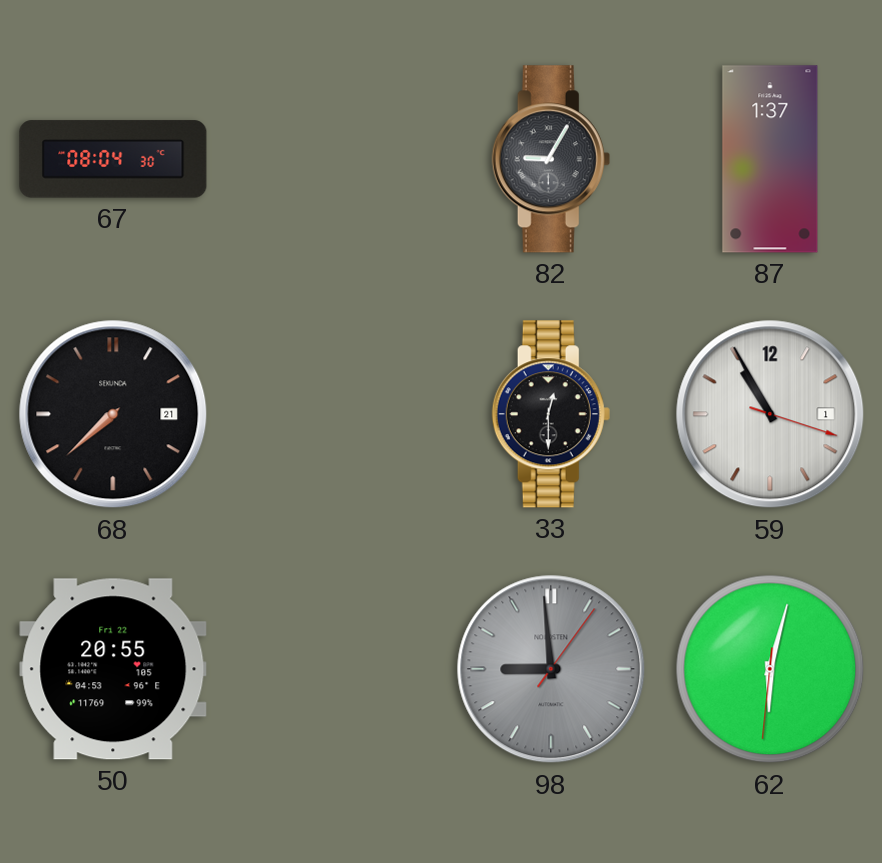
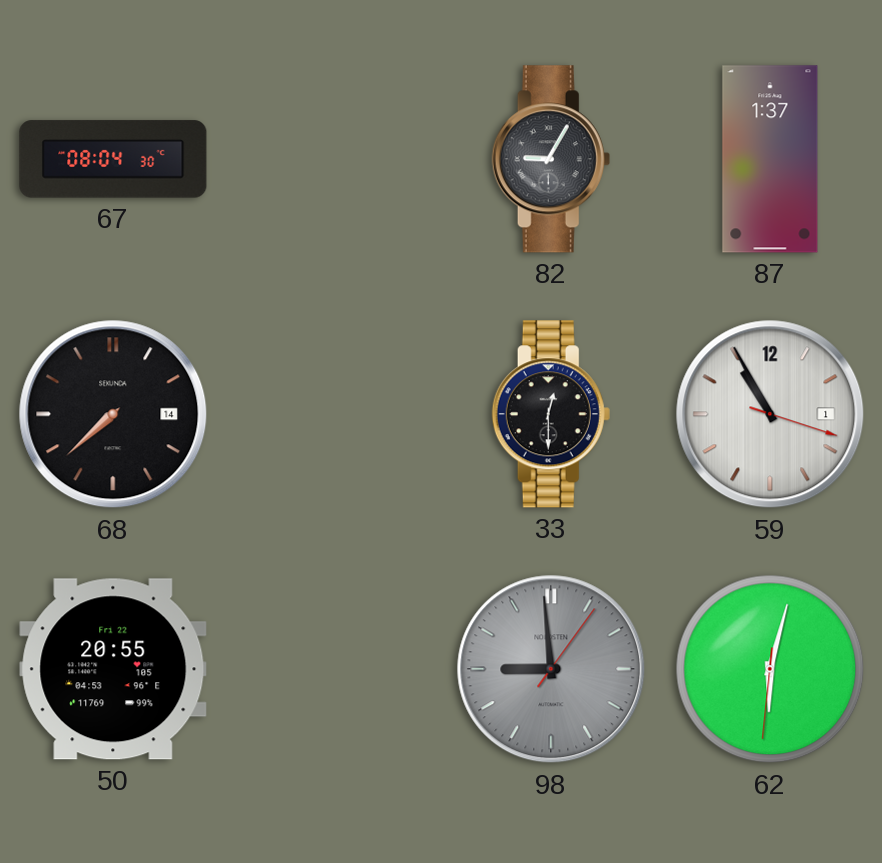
68 date: 21 -> 14
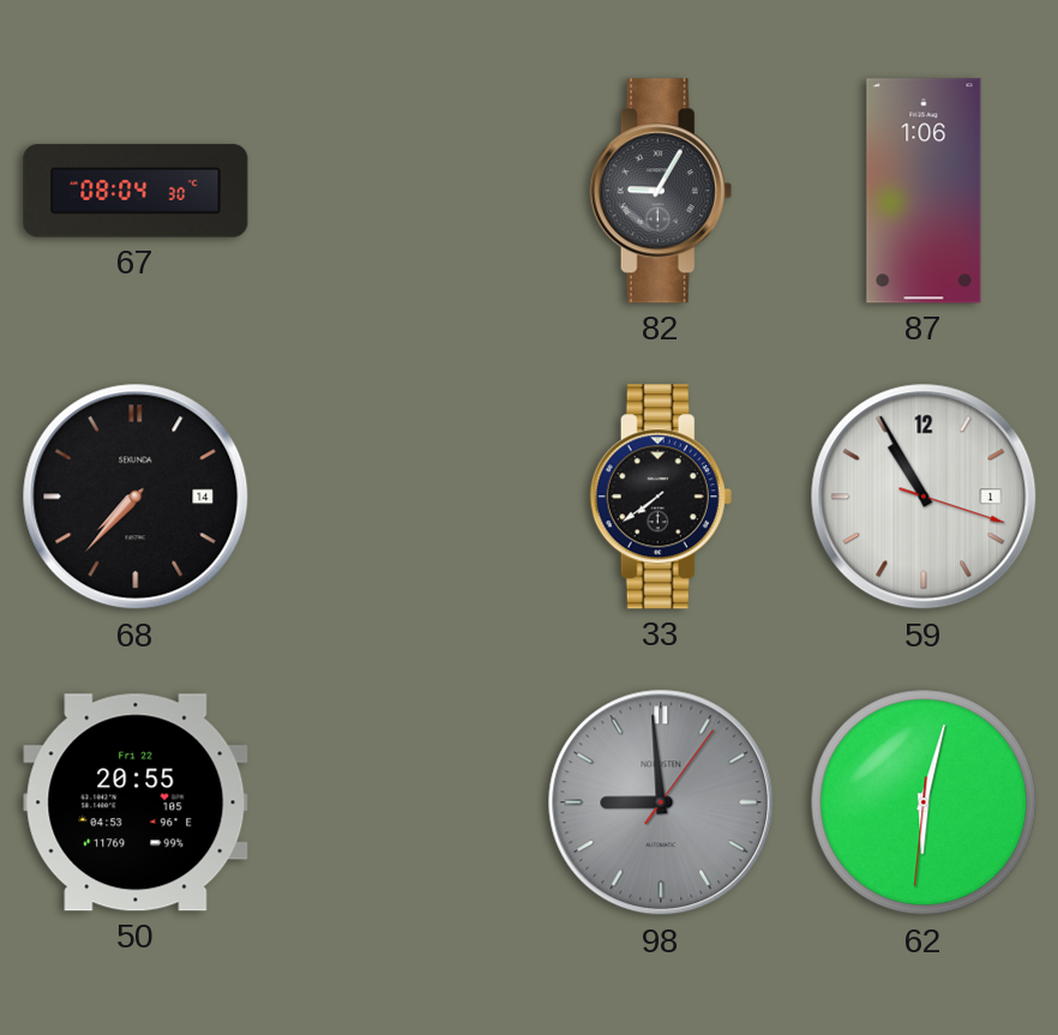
87: 1:37 -> 1:06
68: 7:38 -> 7:37
33: 12:30 -> 7:39
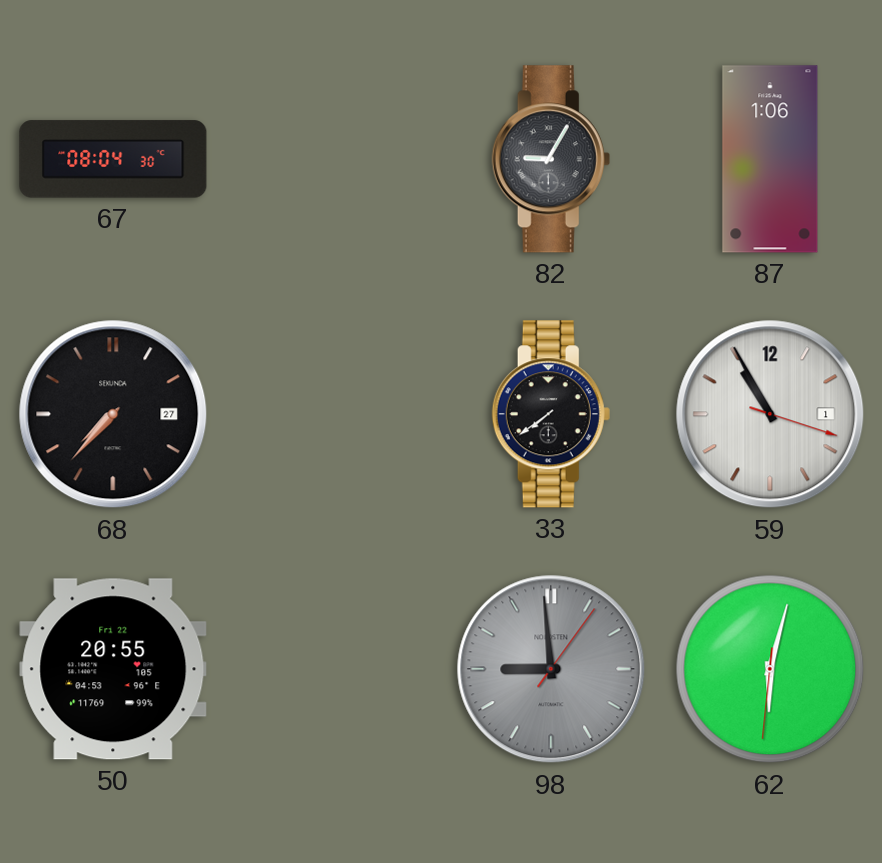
68 date: 14 -> 27
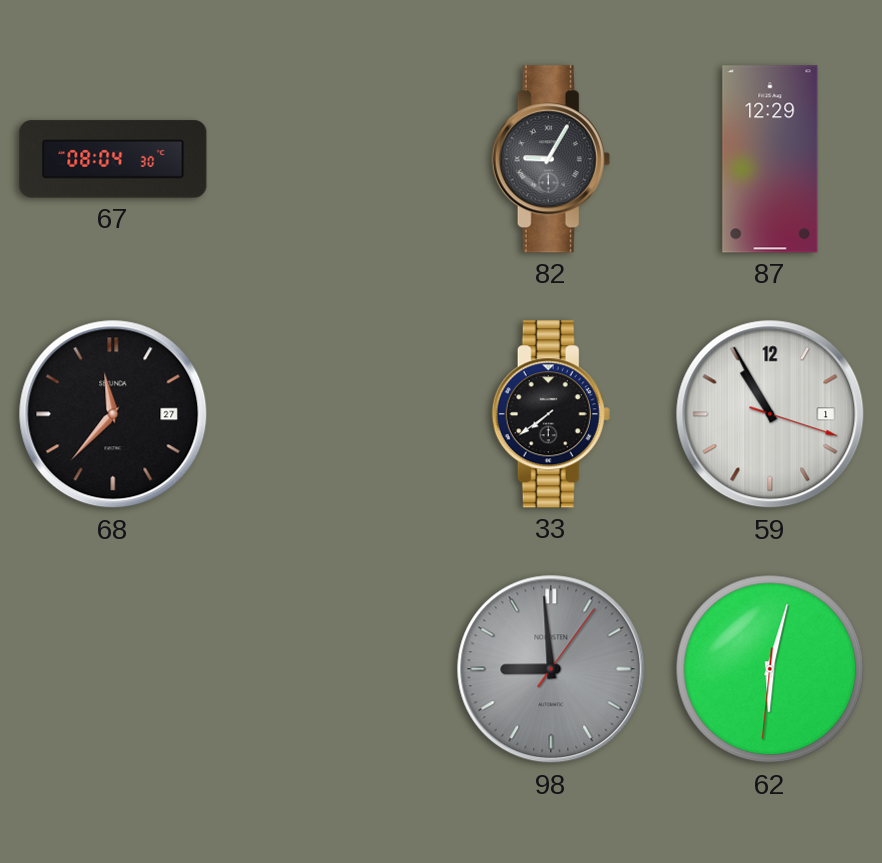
87: 1:06 -> 12:29
68: 7:37 -> 11:37
50: 20:55 -> none
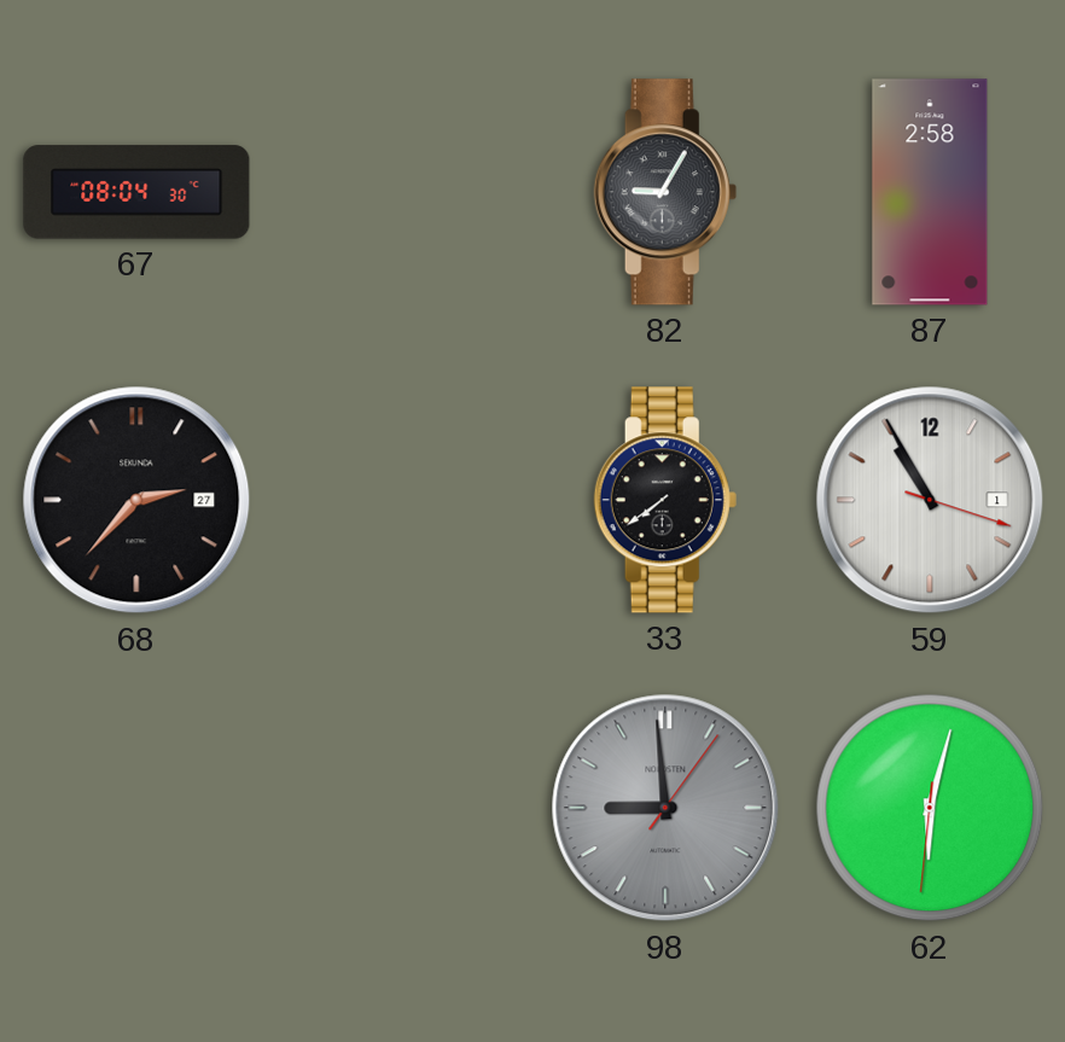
87: 12:29 -> 2:58
68: 11:37 -> 2:37
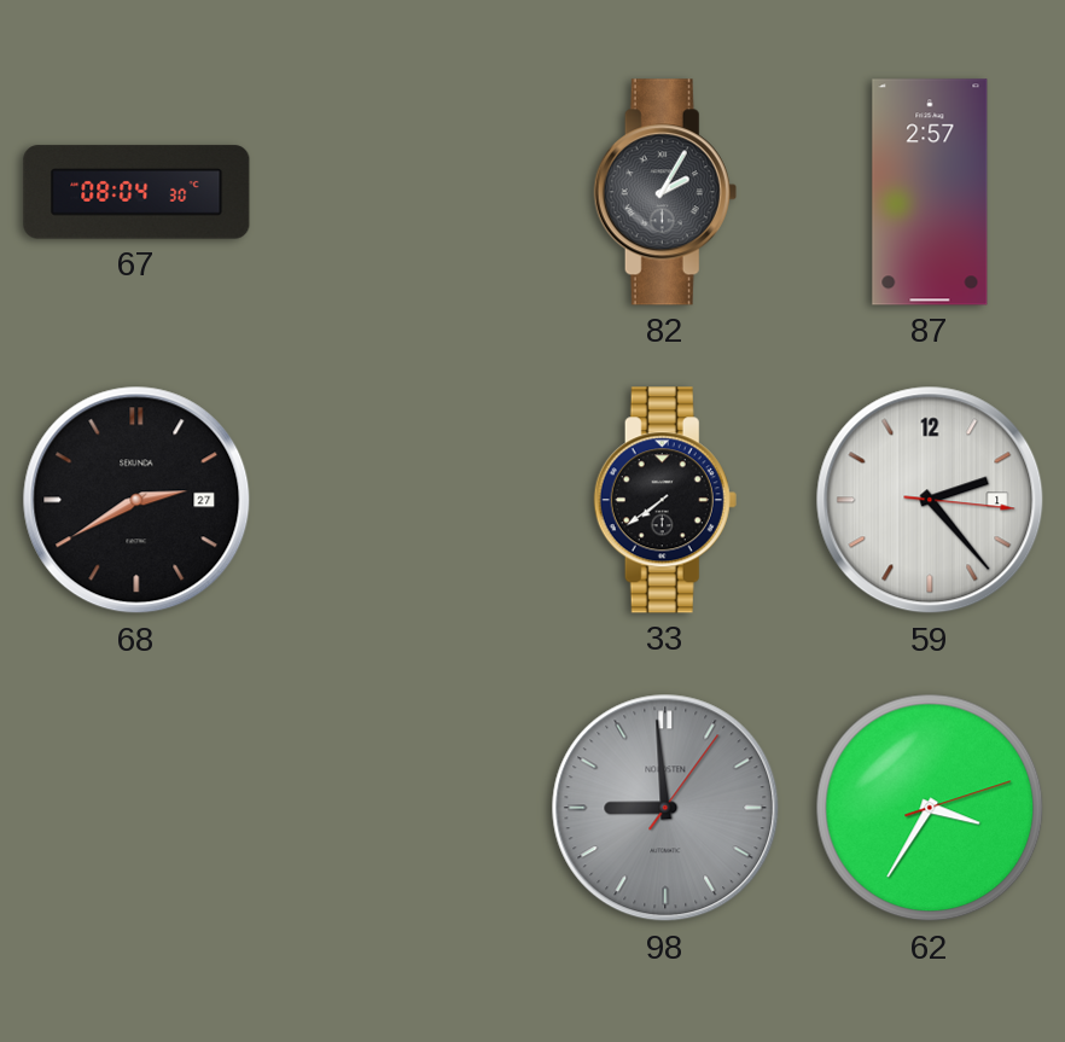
82: 9:05 -> 2:05
87: 2:58 -> 2:57
68: 2:37 -> 2:40
59: 10:55 -> 2:23
62: 6:02 -> 3:35
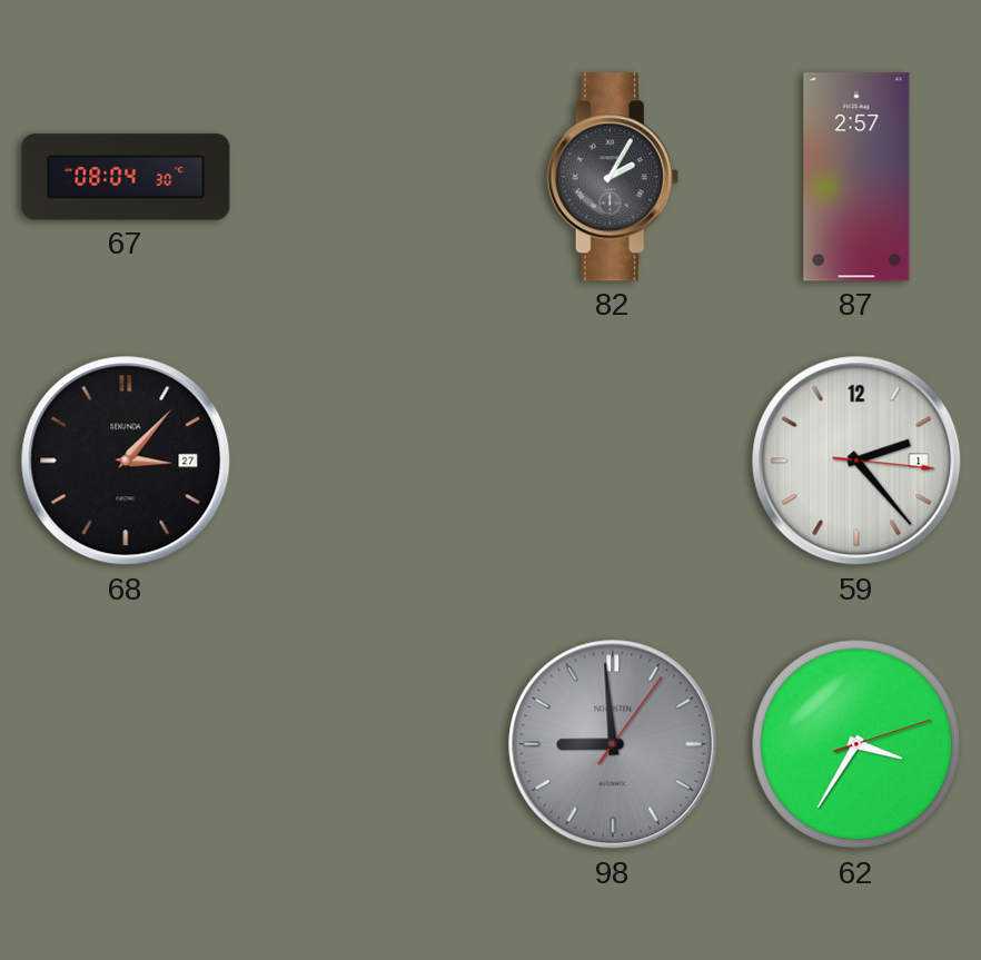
68: 2:40 -> 3:07
33: 7:39 -> none
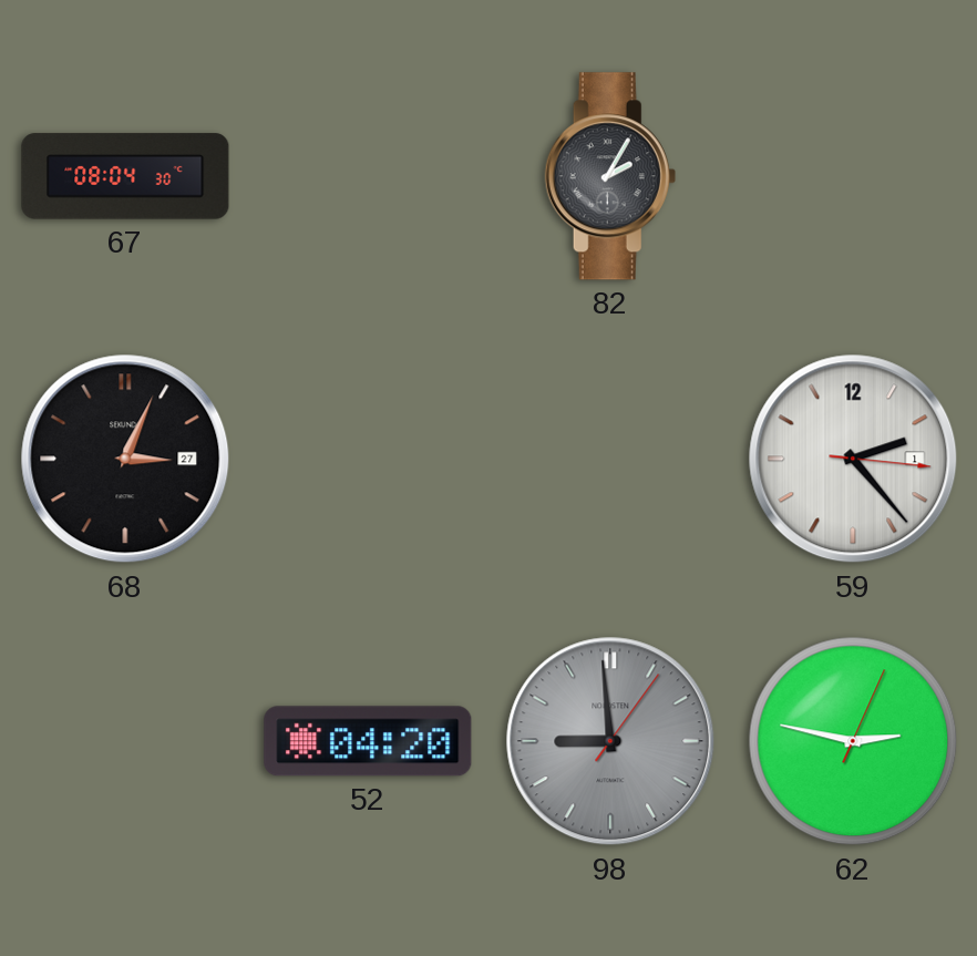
87: 2:57 -> none
68: 3:07 -> 3:04
52: none -> 04:20
62: 3:35 -> 2:47
